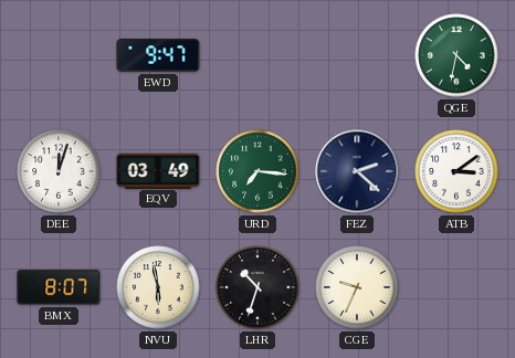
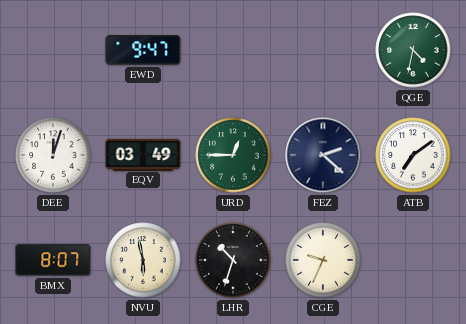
URD: 7:16 -> 12:45
ATB: 3:09 -> 7:09
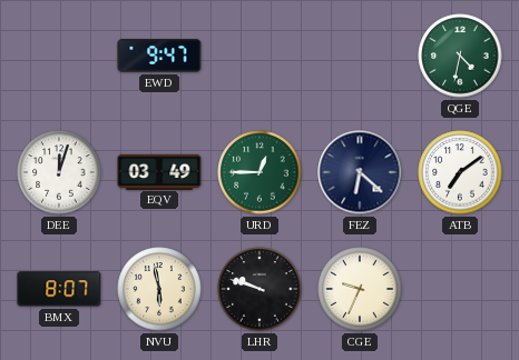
FEZ: 2:22 -> 6:22
LHR: 10:33 -> 9:48
